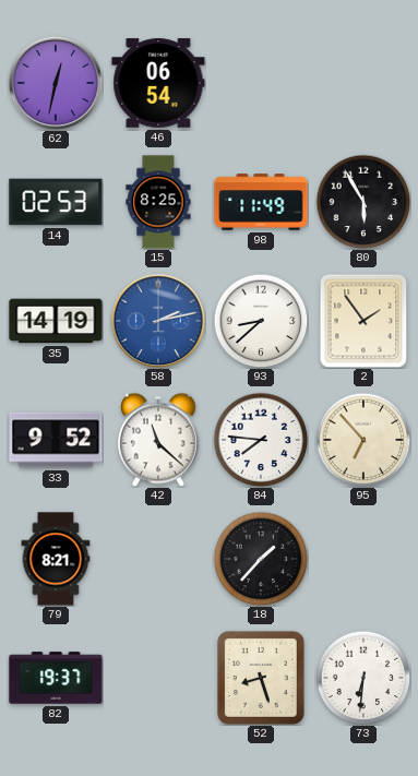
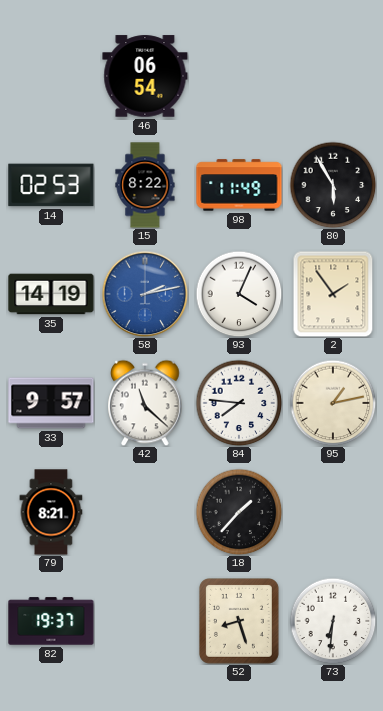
62: 12:32 -> none
15: 8:25 -> 8:22
93: 8:38 -> 4:04
33: 9:52 -> 9:57
95: 6:53 -> 1:13
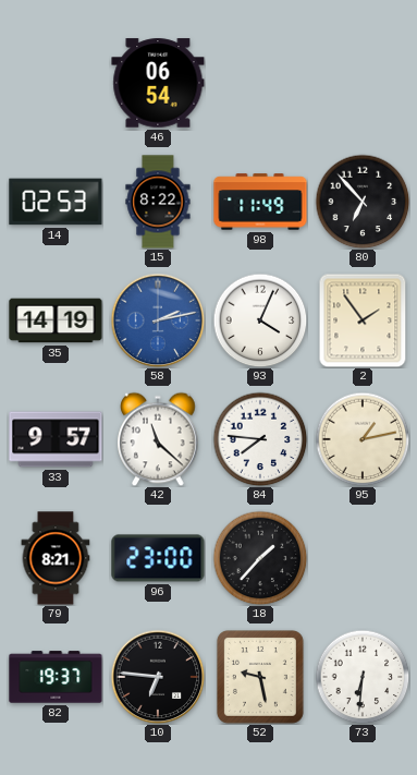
80: 5:55 -> 6:53
96: none -> 23:00
10: none -> 6:46
52: 8:27 -> 9:28
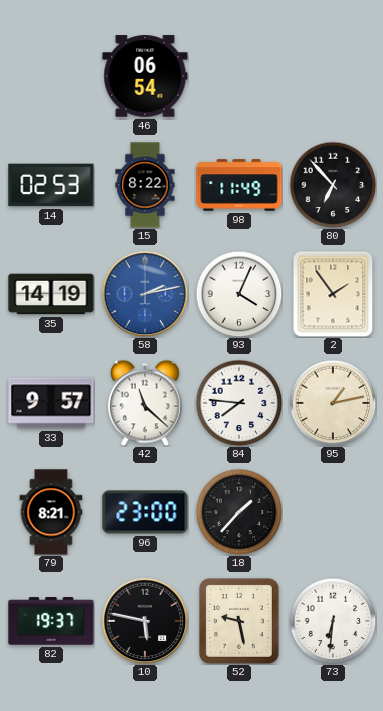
10: 6:46 -> 5:47
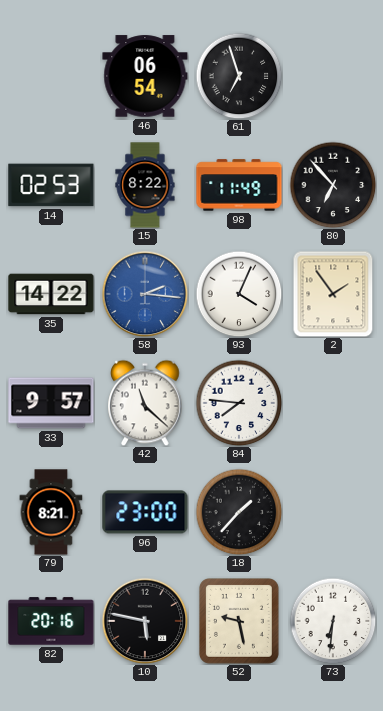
61: none -> 6:57
35: 14:19 -> 14:22
58: 2:13 -> 2:16
95: 1:13 -> none
82: 19:37 -> 20:16
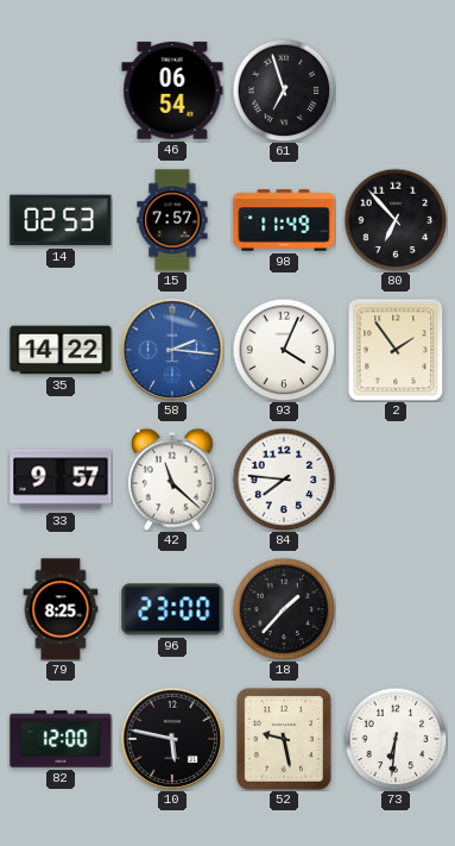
15: 8:22 -> 7:57
79: 8:21 -> 8:25
82: 20:16 -> 12:00
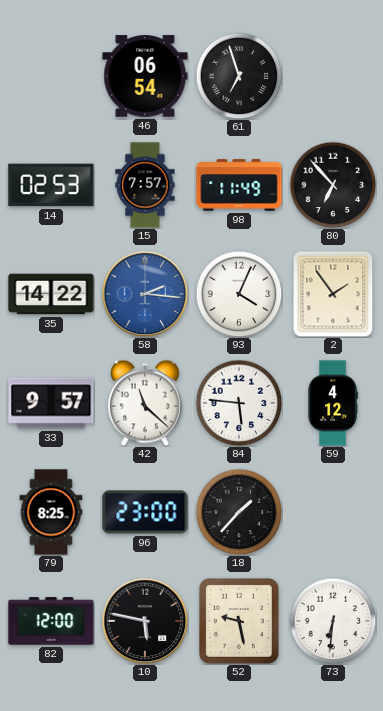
84: 7:46 -> 5:46
59: none -> 4:12
